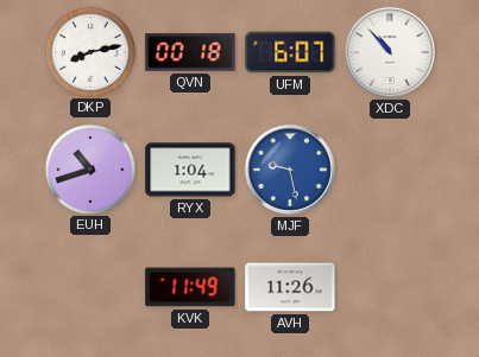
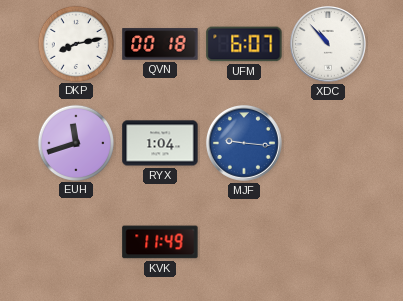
EUH: 10:42 -> 11:42
MJF: 9:28 -> 9:16
AVH: 11:26 -> none
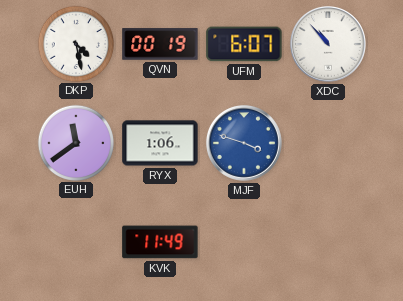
DKP: 8:13 -> 4:28
QVN: 00:18 -> 00:19
EUH: 11:42 -> 11:39
RYX: 1:04 -> 1:06
MJF: 9:16 -> 3:48
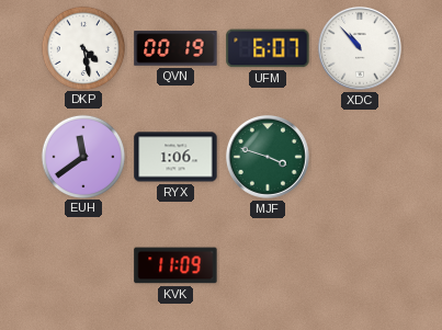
MJF dial: blue -> green
KVK: 11:49 -> 11:09
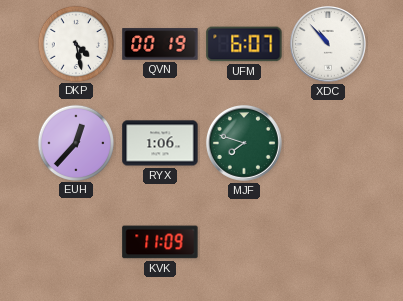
EUH: 11:39 -> 12:37
MJF: 3:48 -> 7:48
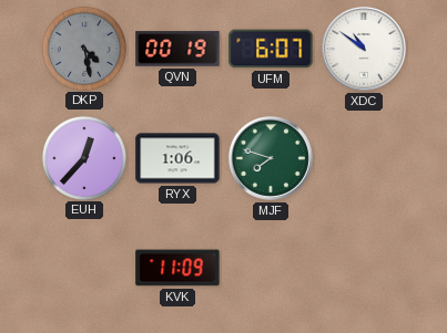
DKP dial: white -> grey
XDC: 10:53 -> 10:51
